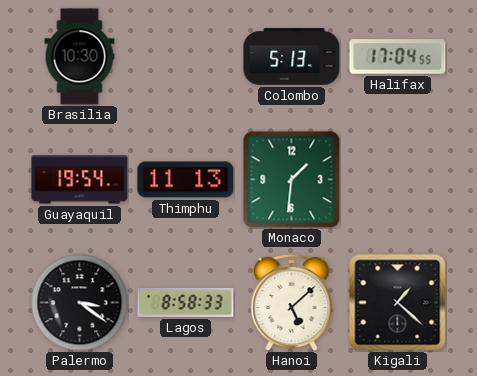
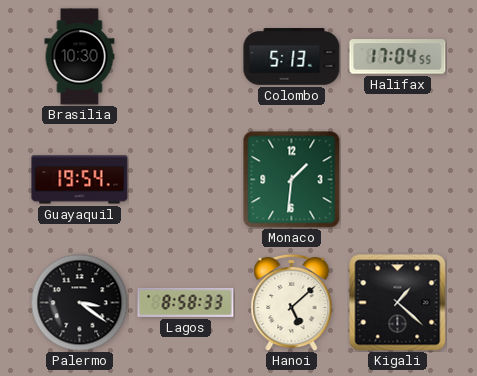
Thimphu: 11:13 -> none
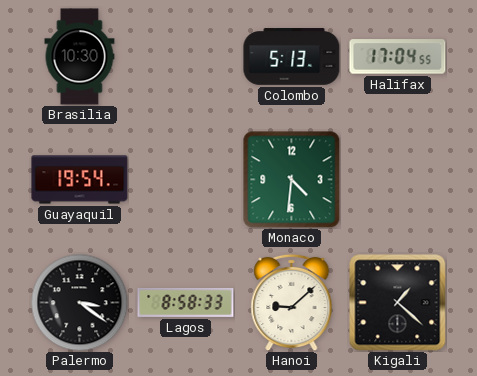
Monaco: 1:31 -> 4:31
Hanoi: 5:08 -> 9:08
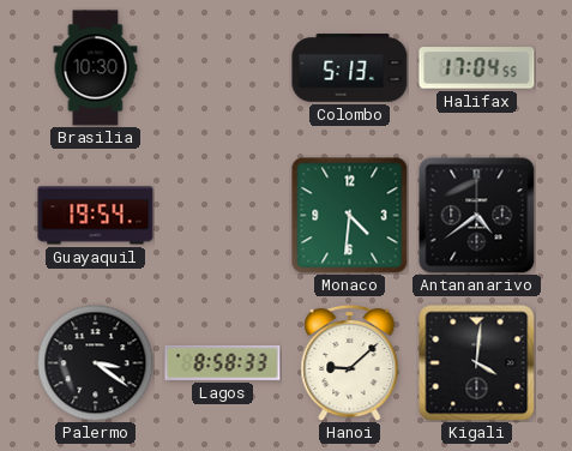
Antananarivo: none -> 4:39
Kigali: 1:22 -> 4:01
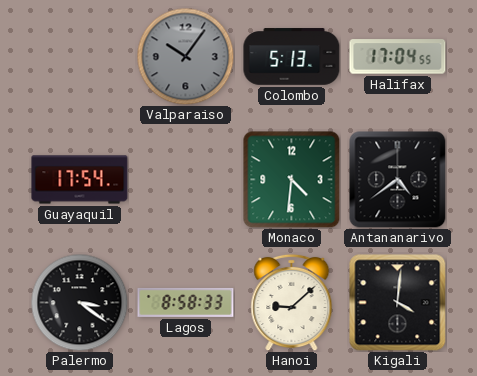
Brasilia: 10:30 -> none
Valparaiso: none -> 10:06
Guayaquil: 19:54 -> 17:54
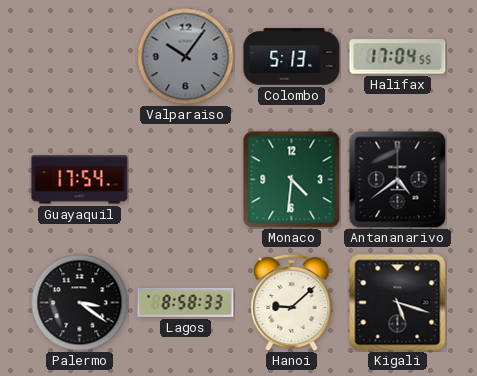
Kigali: 4:01 -> 5:18
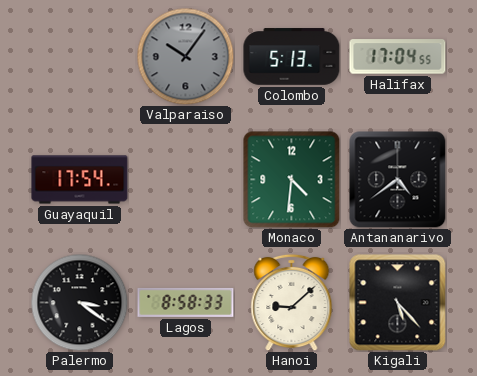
Kigali: 5:18 -> 5:23
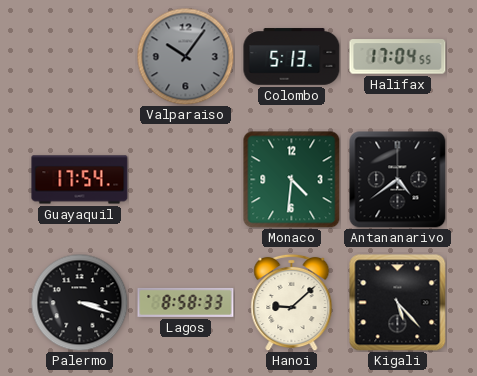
Palermo: 3:21 -> 3:18
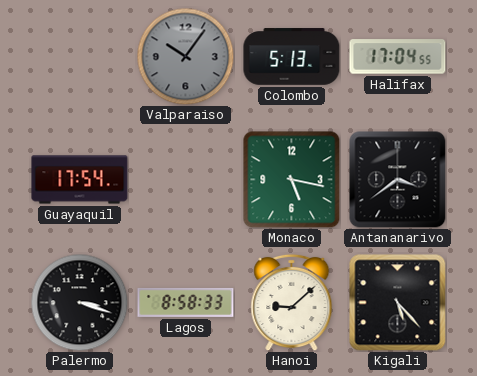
Monaco: 4:31 -> 5:17
Antananarivo: 4:39 -> 3:39
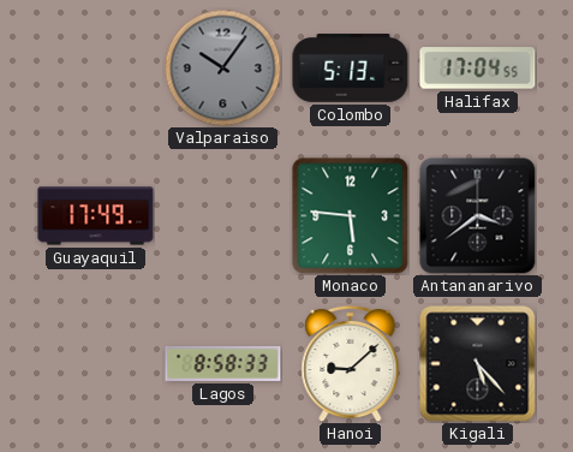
Guayaquil: 17:54 -> 17:49
Monaco: 5:17 -> 5:46
Palermo: 3:18 -> none
